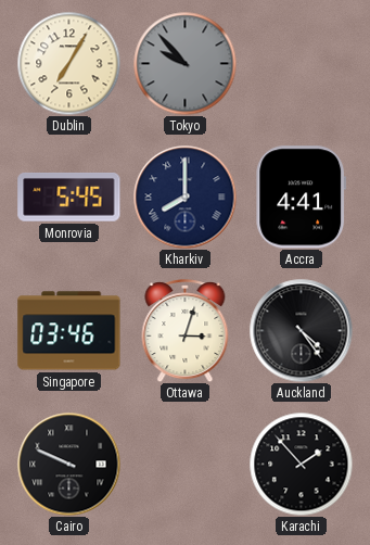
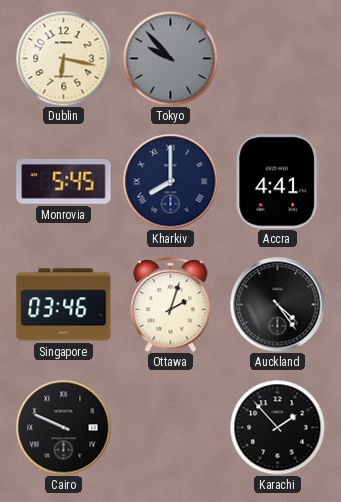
Dublin: 7:05 -> 6:17
Ottawa: 3:03 -> 2:03
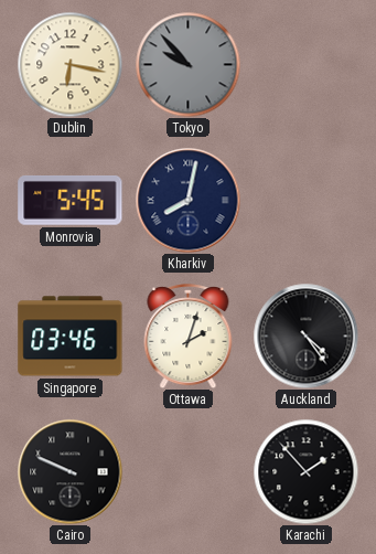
Kharkiv: 8:00 -> 8:02
Accra: 4:41 -> none
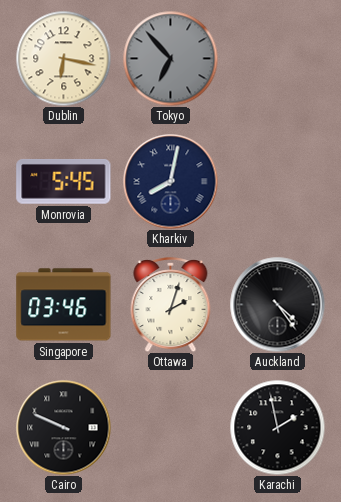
Tokyo: 9:53 -> 6:53
Karachi: 1:53 -> 1:58
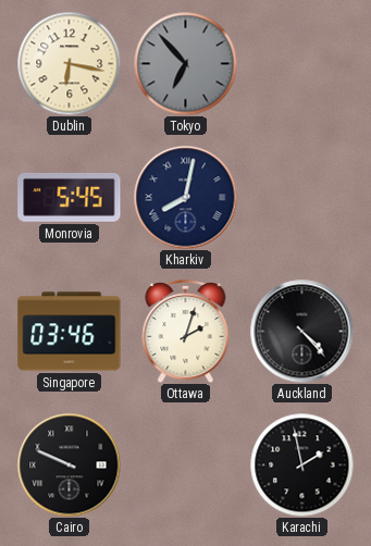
Auckland: 4:24 -> 4:23
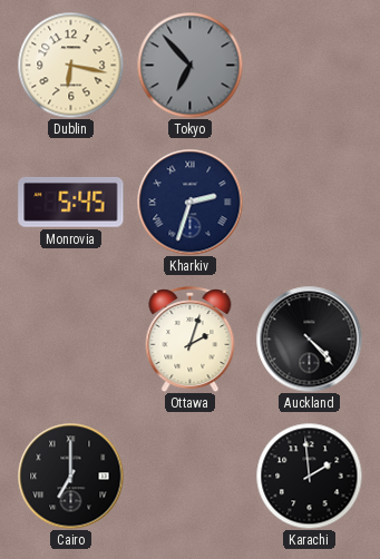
Kharkiv: 8:02 -> 2:33
Singapore: 03:46 -> none
Cairo: 9:49 -> 7:00
Karachi: 1:58 -> 1:59
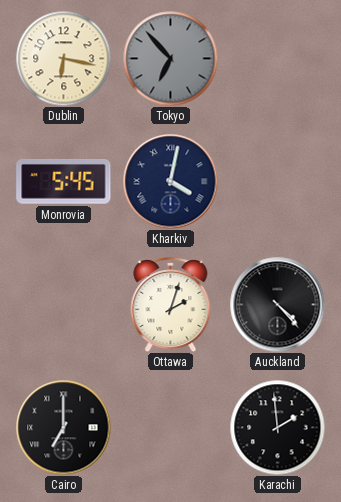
Kharkiv: 2:33 -> 4:02
